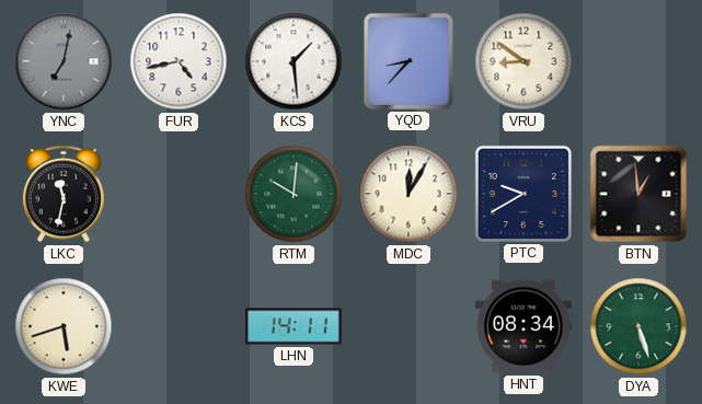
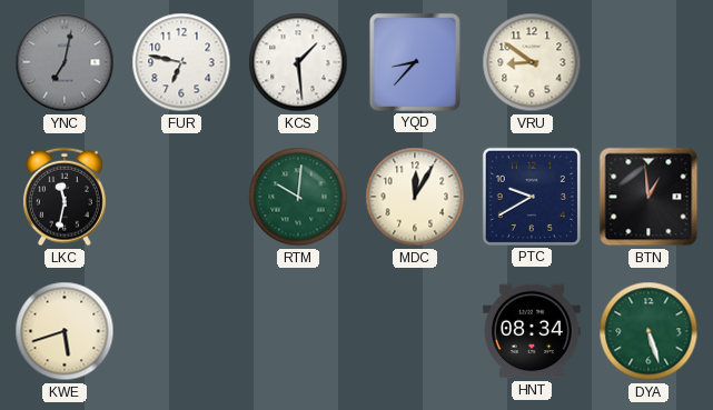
FUR: 4:43 -> 6:47
LHN: 14:11 -> none
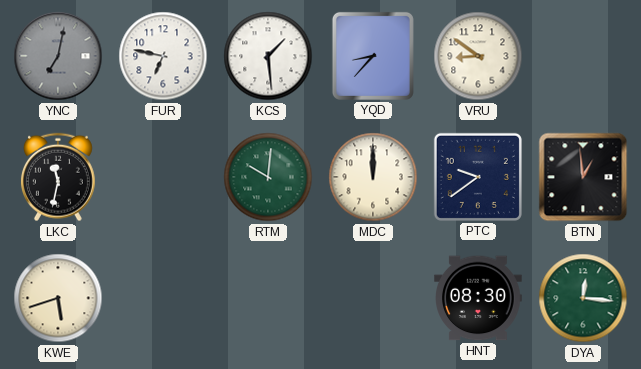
MDC: 12:05 -> 12:00
PTC: 9:40 -> 9:39
HNT: 08:34 -> 08:30
DYA: 5:27 -> 12:16
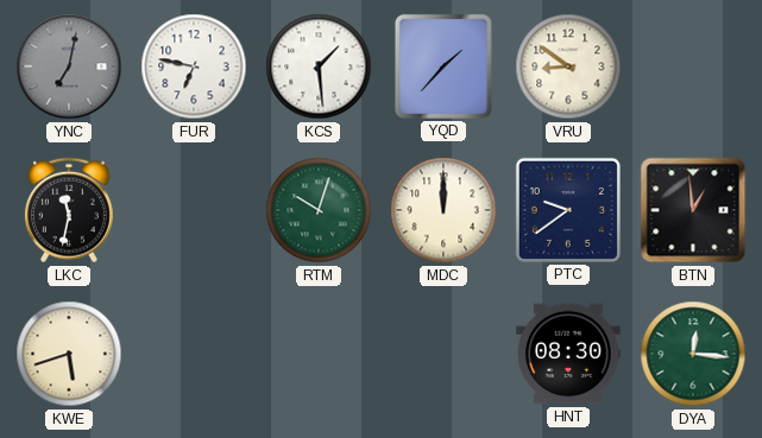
YQD: 8:37 -> 1:37
RTM: 10:01 -> 10:03
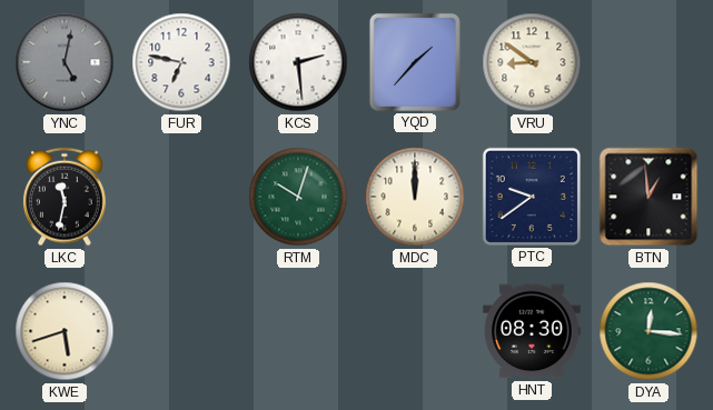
YNC: 7:02 -> 5:02
KCS: 1:29 -> 2:29
